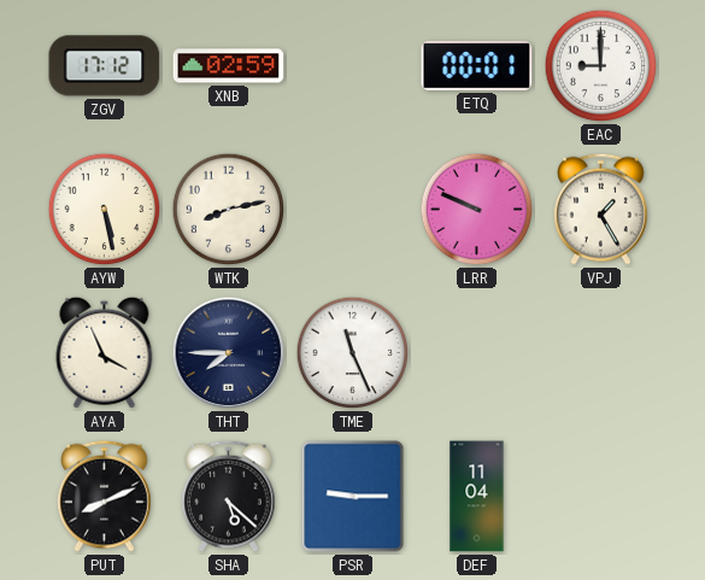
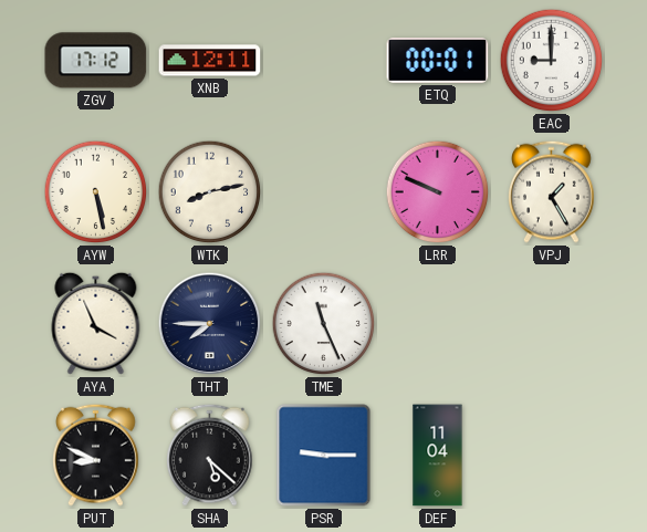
XNB: 02:59 -> 12:11
PUT: 8:11 -> 8:49
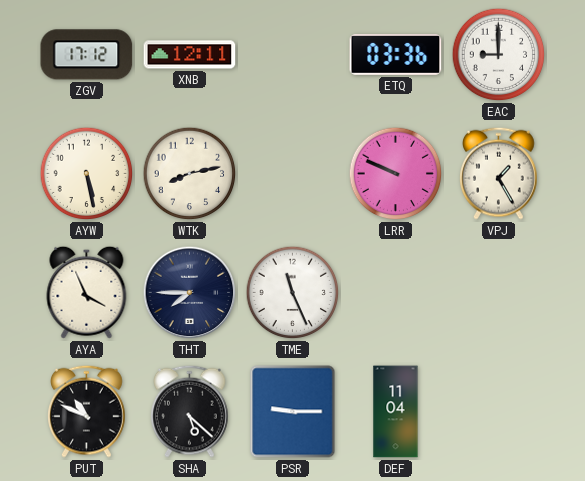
ETQ: 00:01 -> 03:36
PUT: 8:49 -> 10:49
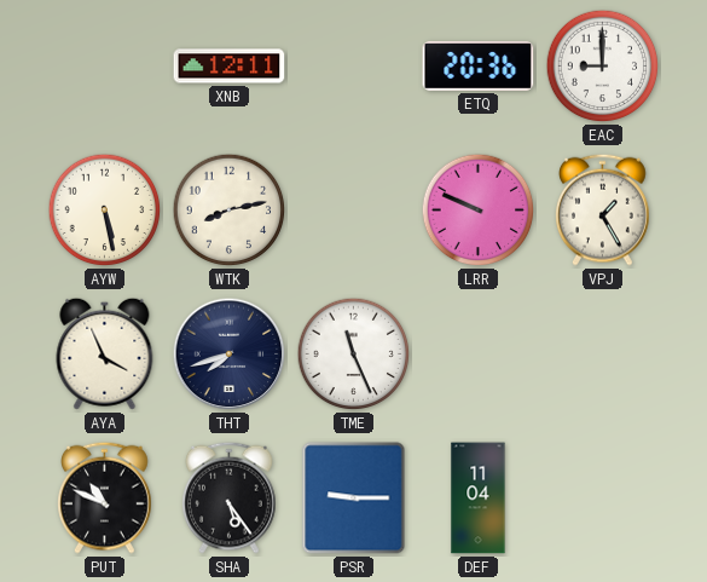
ZGV: 17:12 -> none
ETQ: 03:36 -> 20:36
THT: 7:45 -> 7:42
SHA: 5:22 -> 5:24
